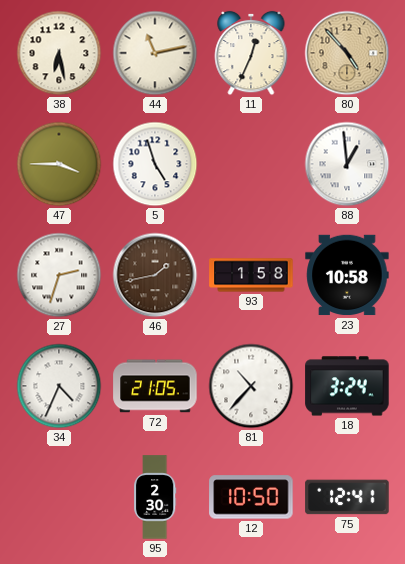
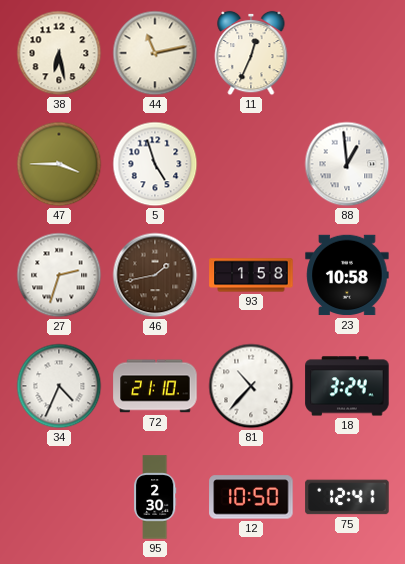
80: 4:53 -> none
72: 21:05 -> 21:10
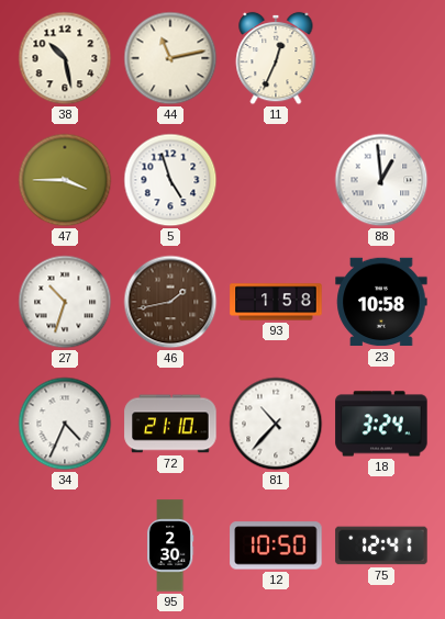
38: 6:28 -> 10:28
27: 2:33 -> 10:33
